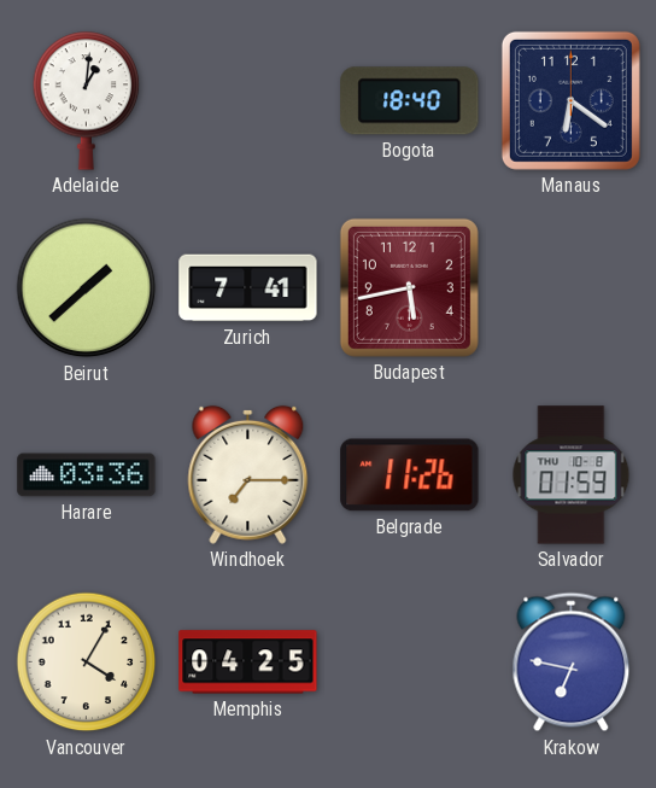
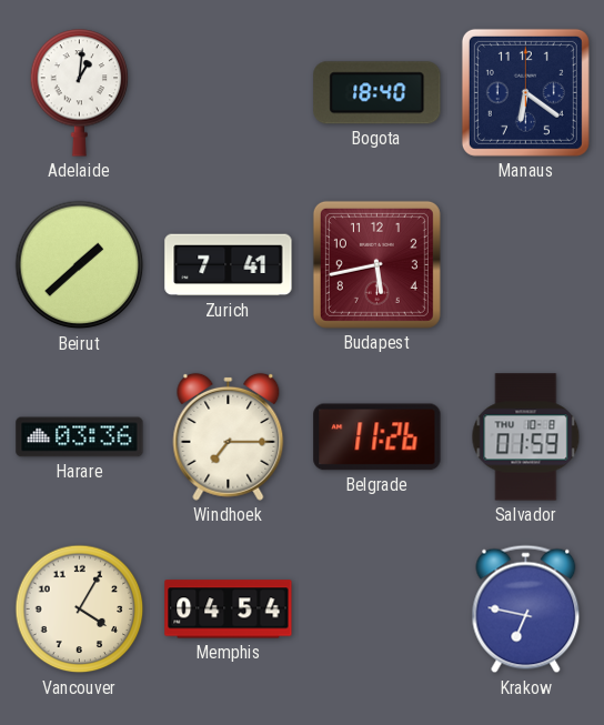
Memphis: 04:25 -> 04:54
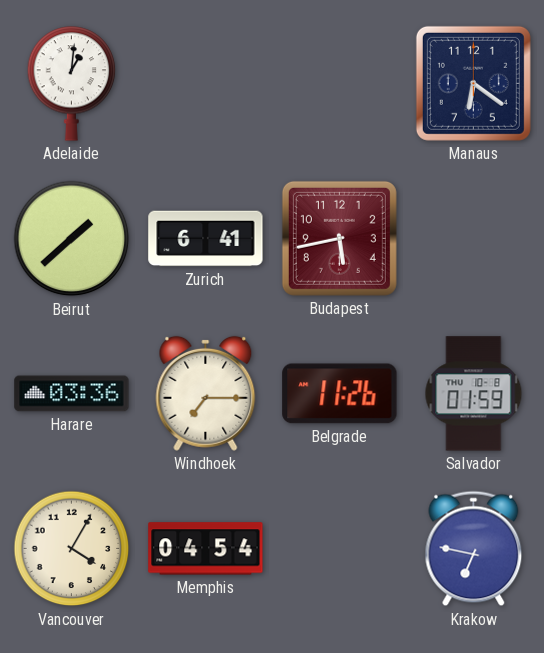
Bogota: 18:40 -> none
Zurich: 7:41 -> 6:41
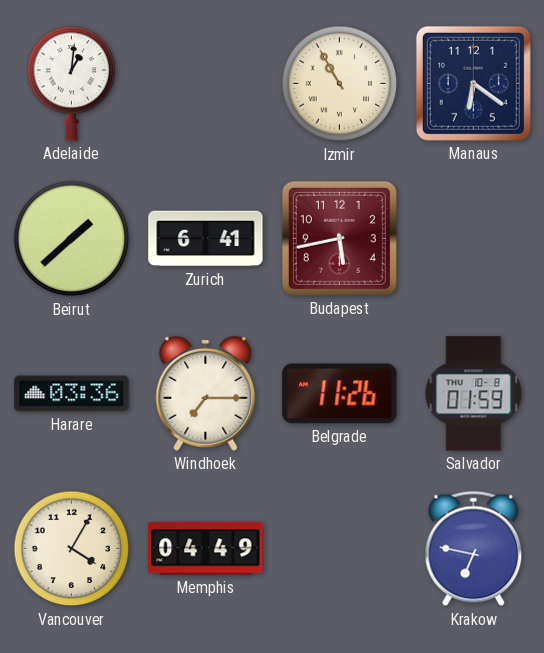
Izmir: none -> 10:55
Memphis: 04:54 -> 04:49
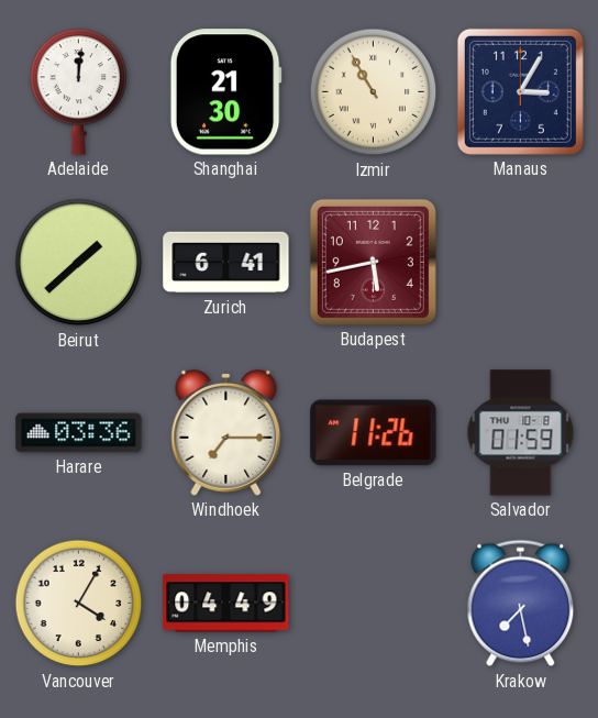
Adelaide: 1:01 -> 12:01
Shanghai: none -> 21:30
Manaus: 6:21 -> 3:05
Krakow: 6:47 -> 7:28
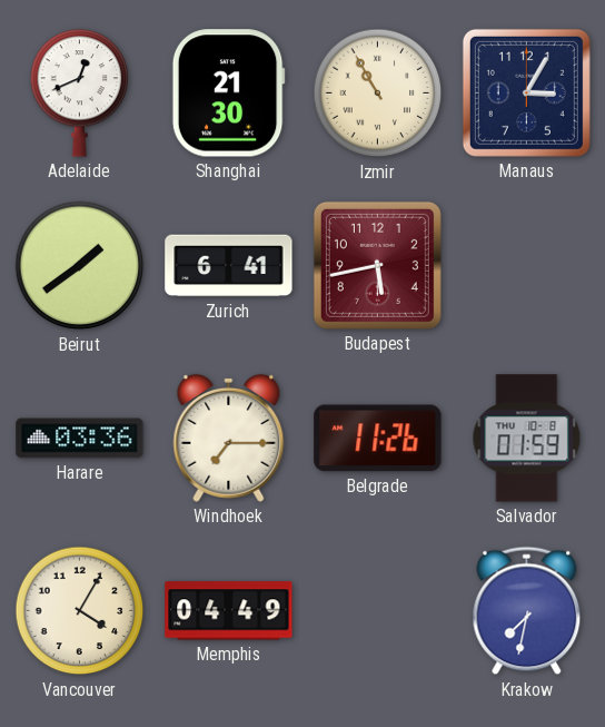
Adelaide: 12:01 -> 12:41
Beirut: 1:38 -> 1:39
Krakow: 7:28 -> 7:32
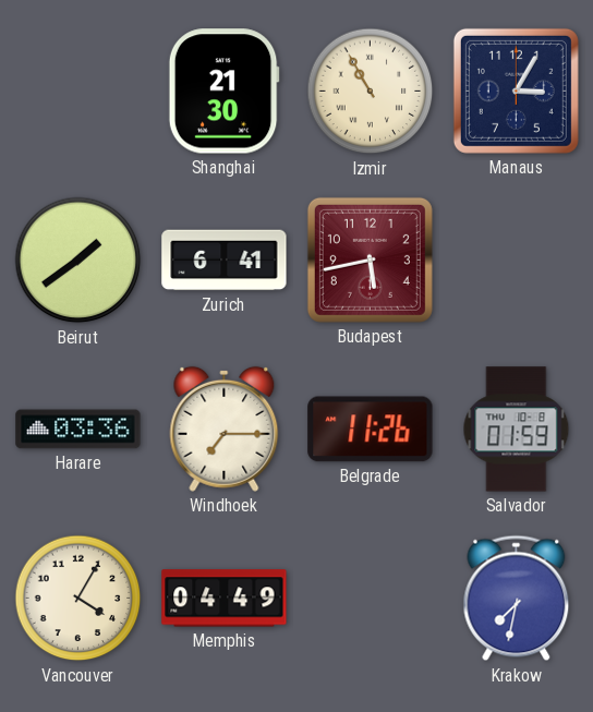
Adelaide: 12:41 -> none
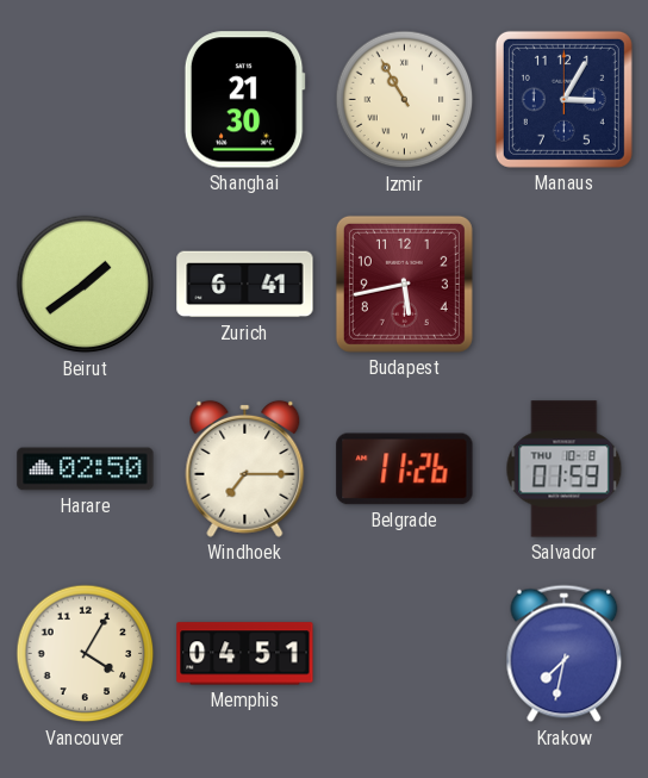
Harare: 03:36 -> 02:50
Memphis: 04:49 -> 04:51
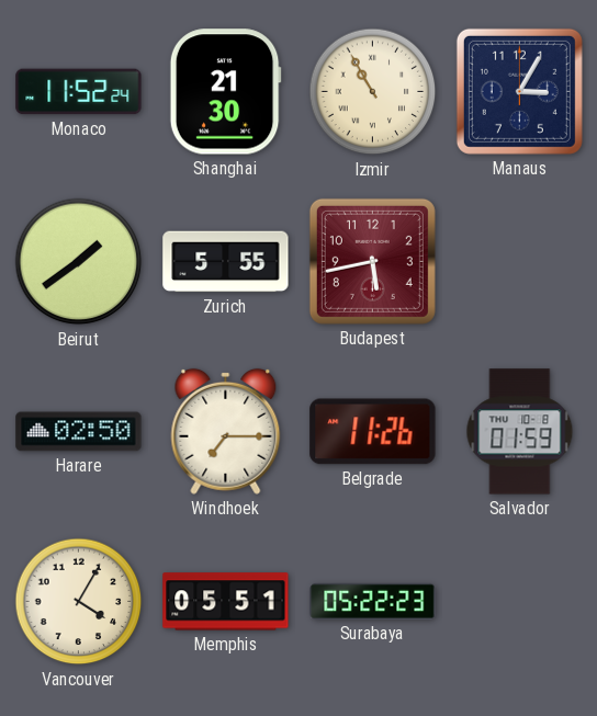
Monaco: none -> 11:52
Zurich: 6:41 -> 5:55
Memphis: 04:51 -> 05:51
Surabaya: none -> 05:22
Krakow: 7:32 -> none
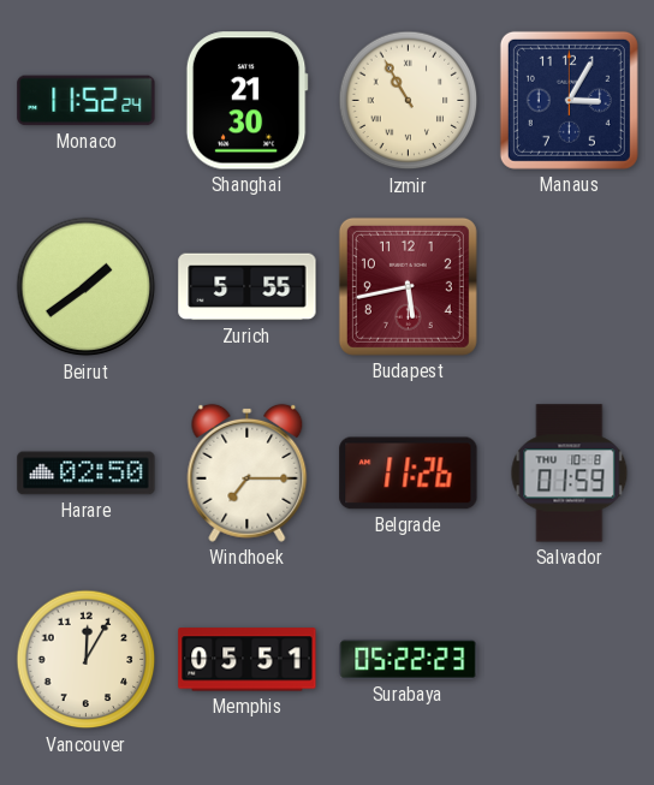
Vancouver: 4:05 -> 12:05
